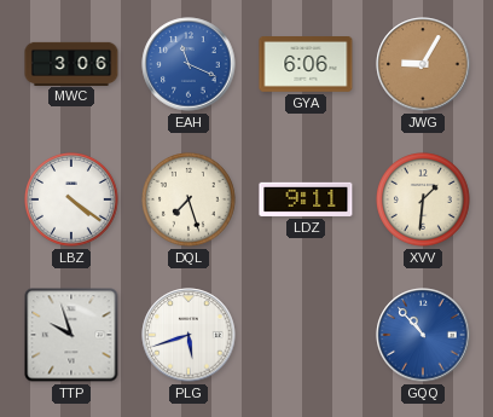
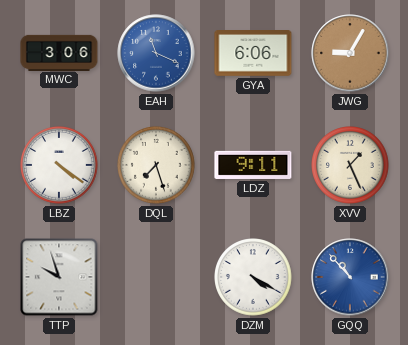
XVV: 1:31 -> 1:26
PLG: 5:42 -> none
DZM: none -> 4:20
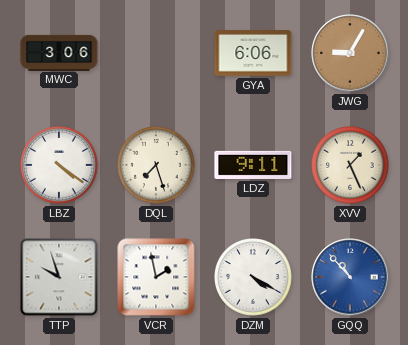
EAH: 11:19 -> none
VCR: none -> 1:58
